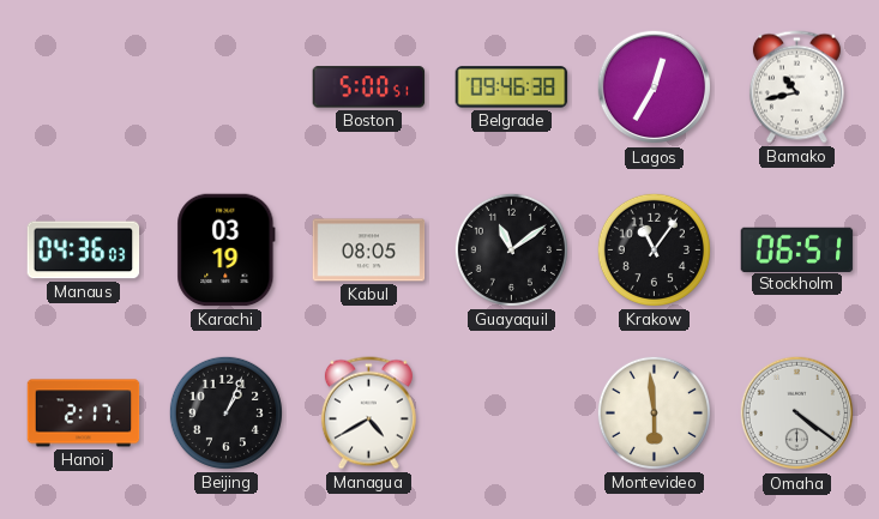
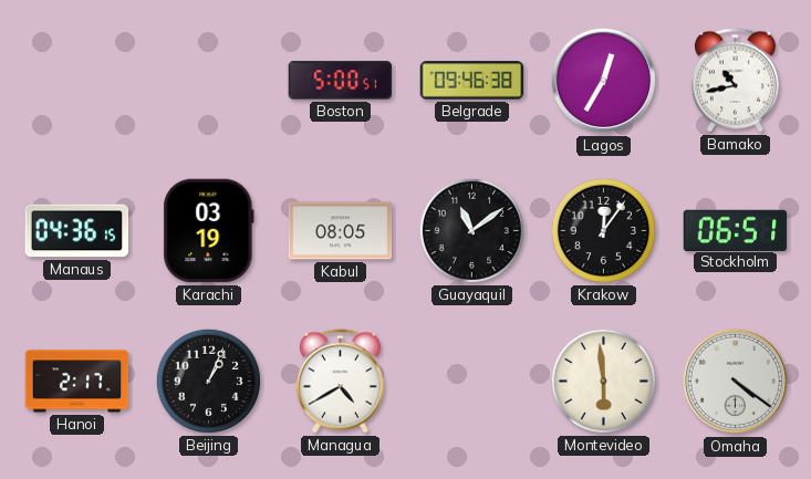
Manaus: 04:36:03 -> 04:36:15
Krakow: 11:06 -> 12:06
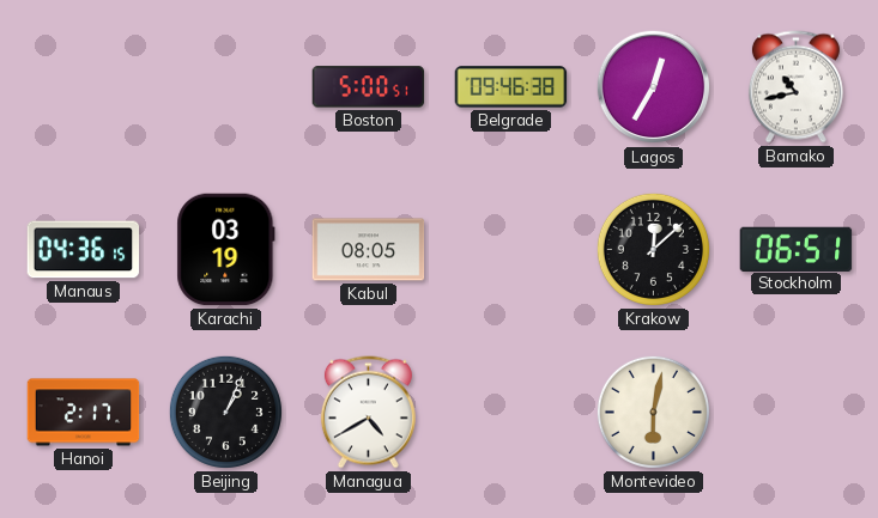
Guayaquil: 11:09 -> none
Krakow: 12:06 -> 12:08
Montevideo: 5:59 -> 6:02
Omaha: 4:21 -> none
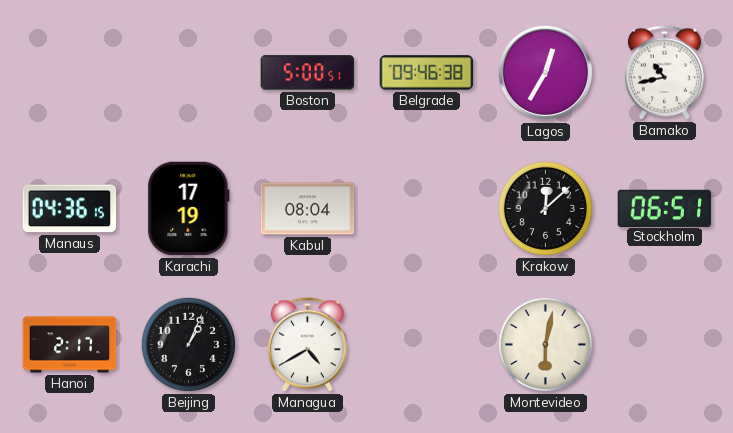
Karachi: 03:19 -> 17:19
Kabul: 08:05 -> 08:04
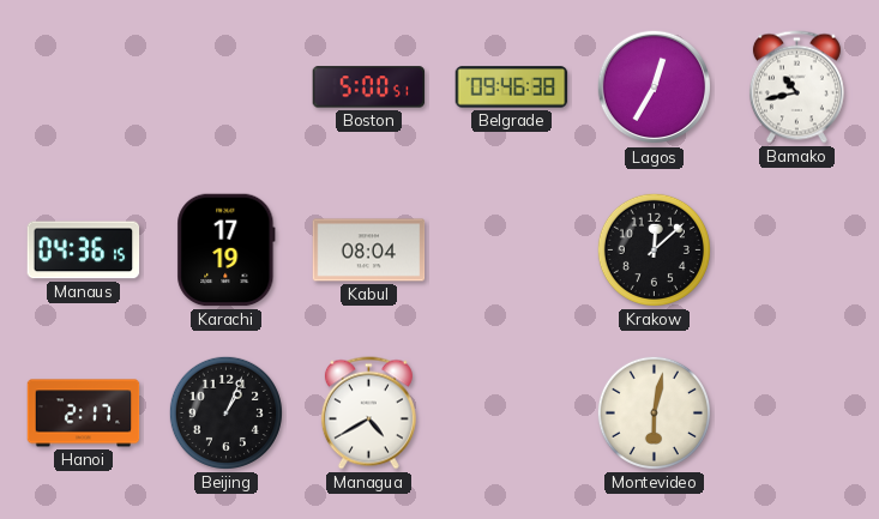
Stockholm: 06:51 -> none
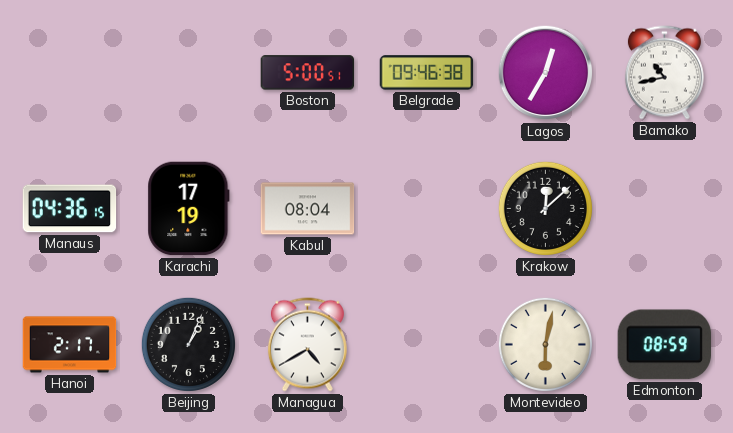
Edmonton: none -> 08:59
